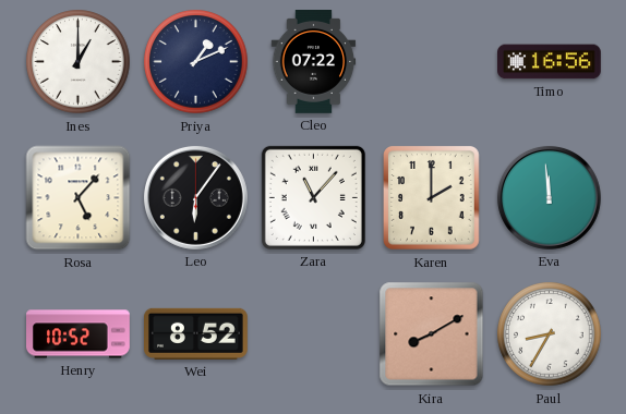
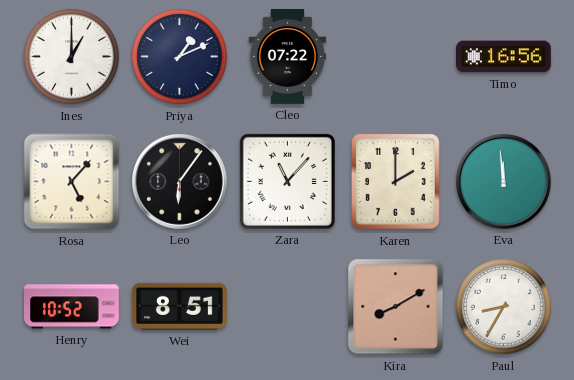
Wei: 8:52 -> 8:51
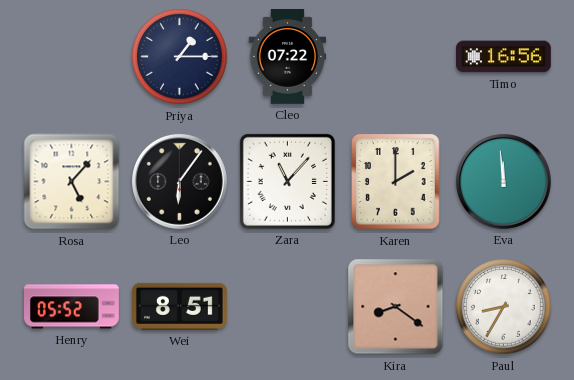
Ines: 1:00 -> none
Priya: 1:11 -> 1:15
Henry: 10:52 -> 05:52
Kira: 8:10 -> 8:21
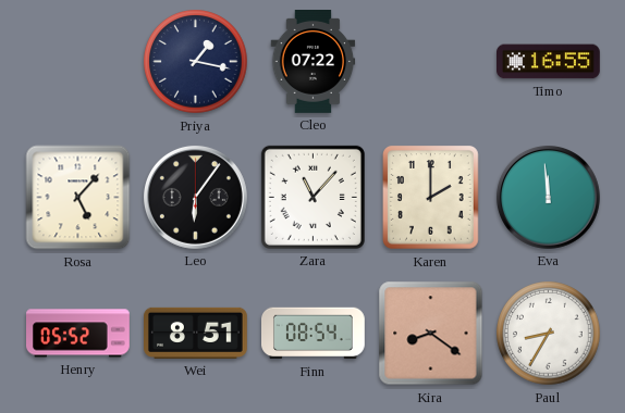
Priya: 1:15 -> 1:17
Timo: 16:56 -> 16:55
Finn: none -> 08:54
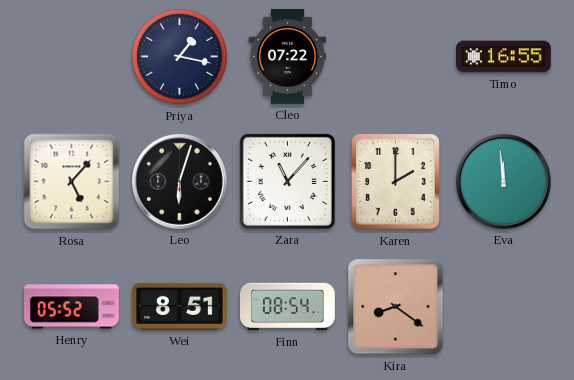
Leo: 6:06 -> 6:03
Paul: 8:35 -> none
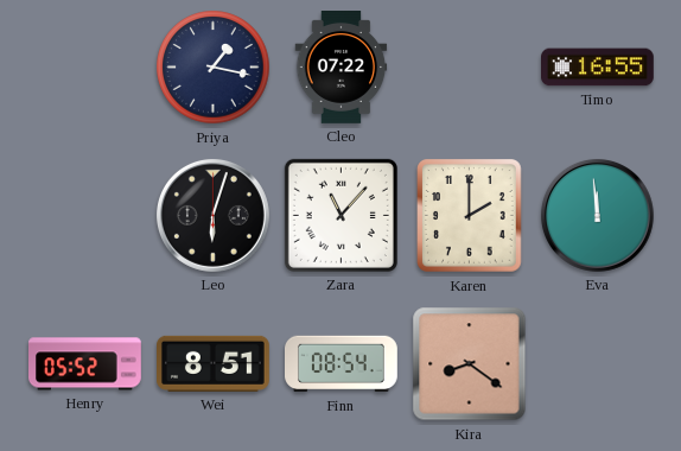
Rosa: 5:07 -> none
